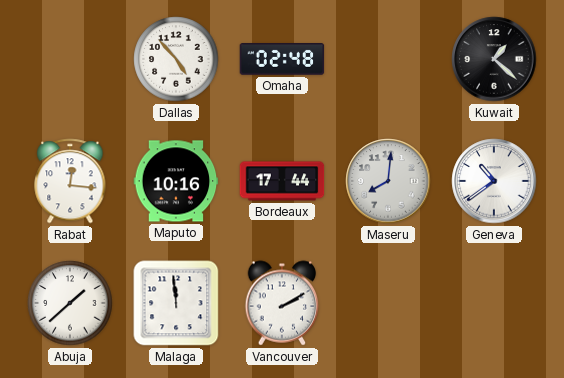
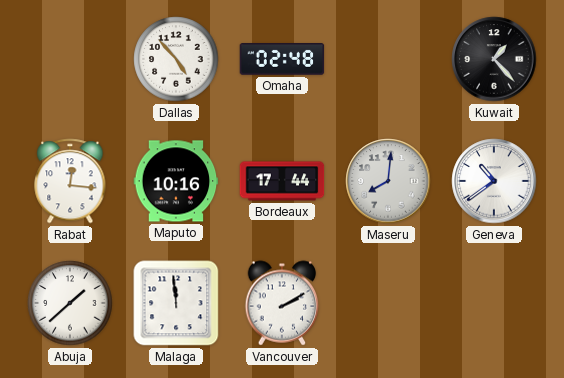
Kuwait: 1:22 -> 1:23
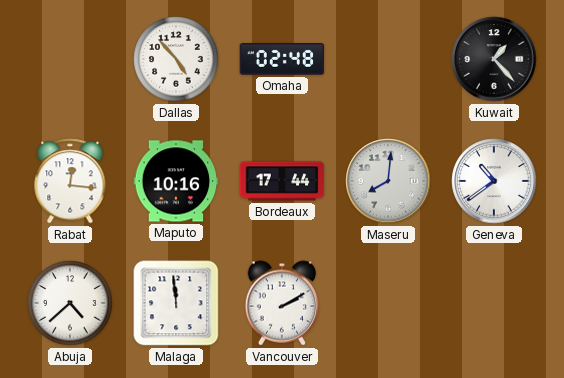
Abuja: 1:38 -> 4:38
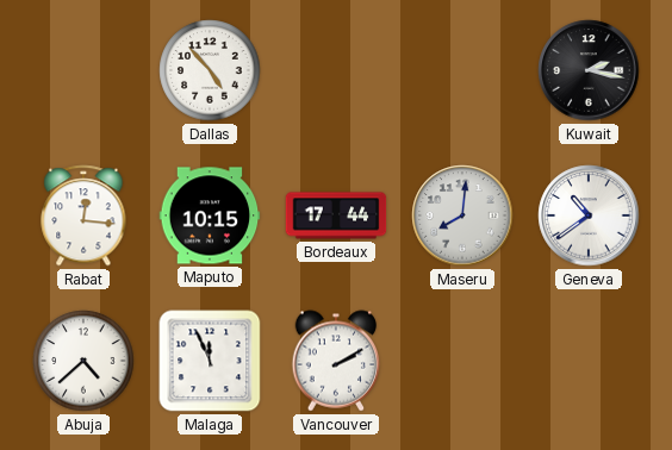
Omaha: 02:48 -> none
Kuwait: 1:23 -> 2:17
Maputo: 10:16 -> 10:15
Malaga: 11:59 -> 11:56
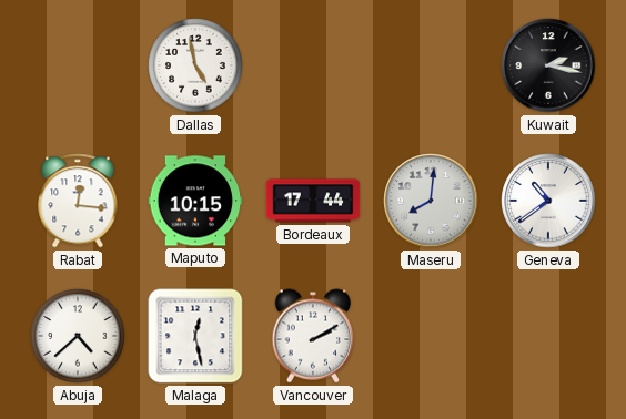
Dallas: 4:53 -> 4:58
Malaga: 11:56 -> 12:28
